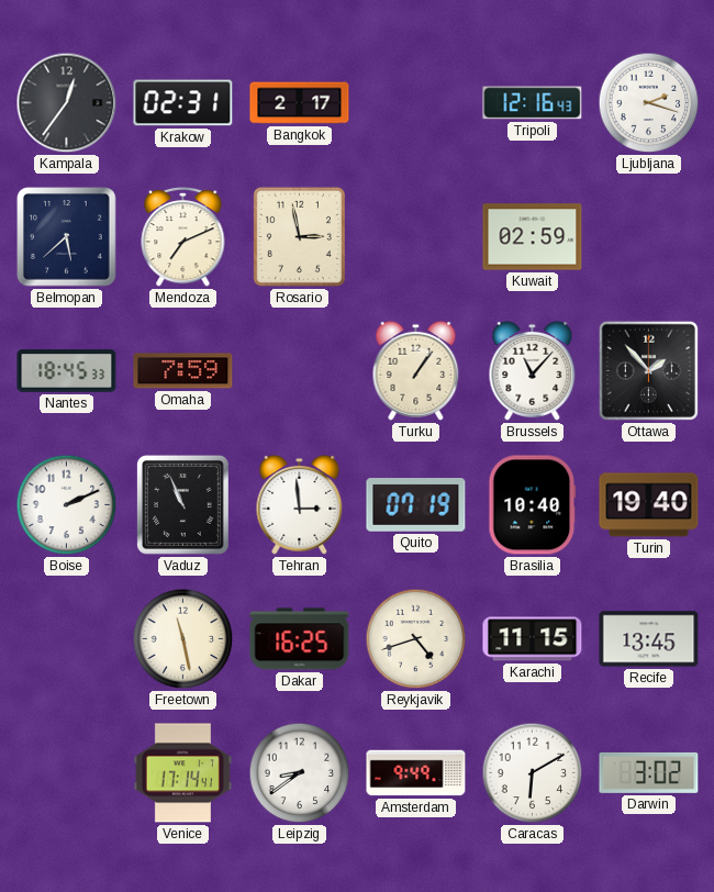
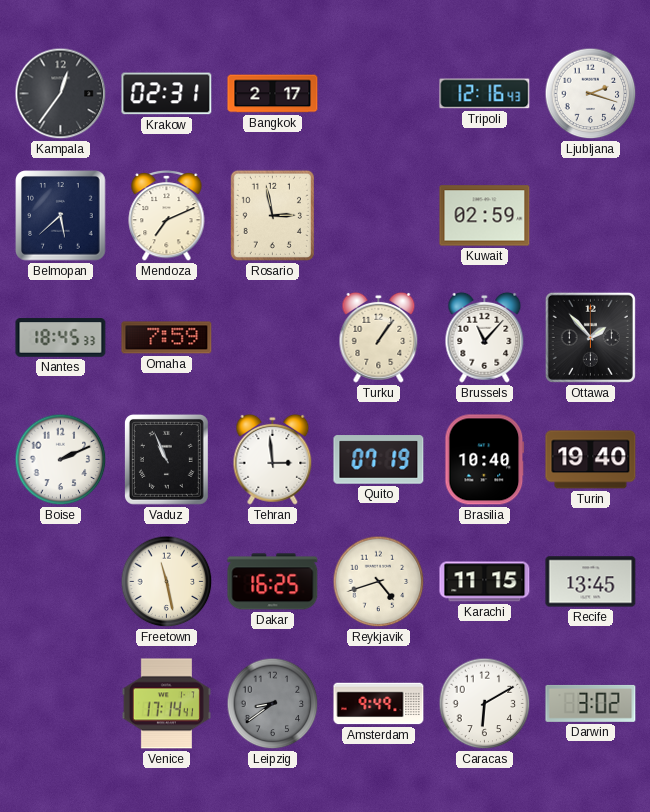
Leipzig dial: white -> grey
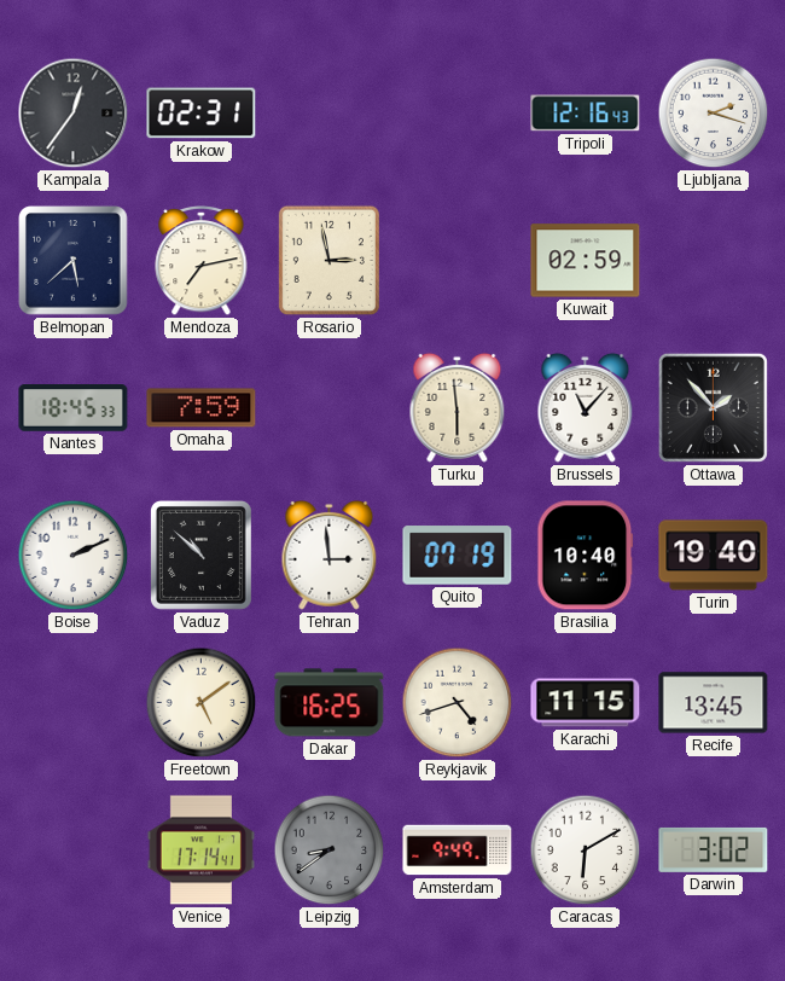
Bangkok: 2:17 -> none
Mendoza: 7:11 -> 7:13
Turku: 1:06 -> 5:59
Vaduz: 10:56 -> 10:52
Freetown: 11:28 -> 5:09
